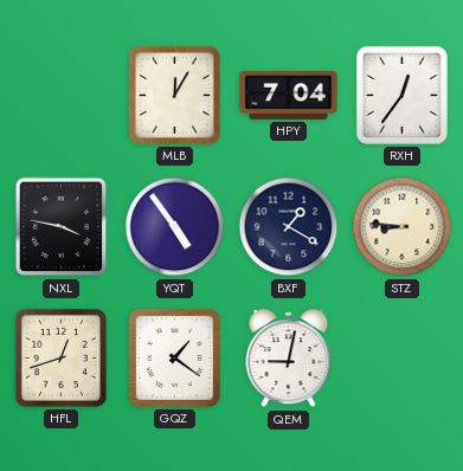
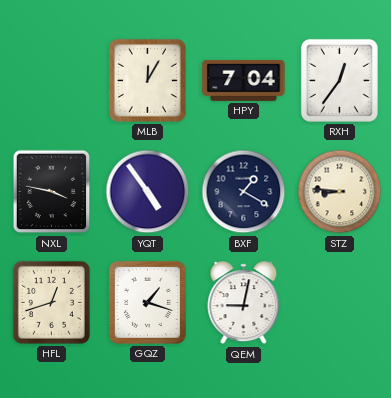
GQZ: 1:21 -> 1:18
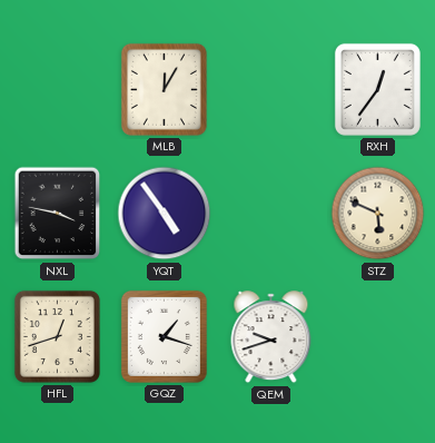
HPY: 7:04 -> none
BXF: 1:20 -> none
STZ: 8:46 -> 5:49
QEM: 9:02 -> 9:42
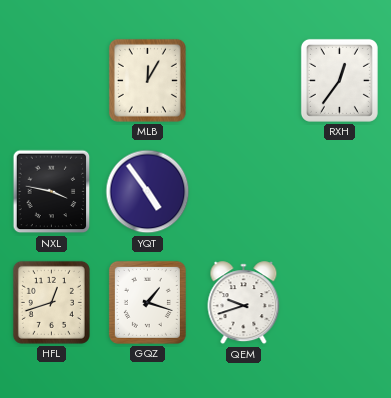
STZ: 5:49 -> none
